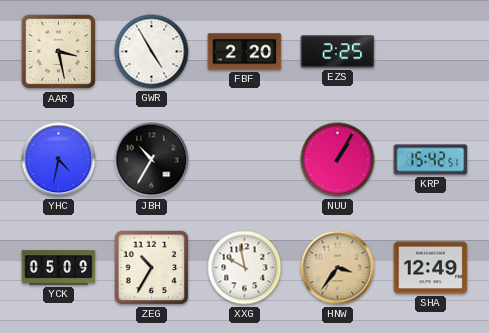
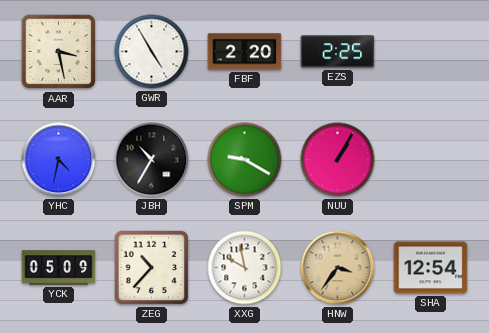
SPM: none -> 9:20
KRP: 15:42 -> none
ZEG: 10:35 -> 10:37
SHA: 12:49 -> 12:54
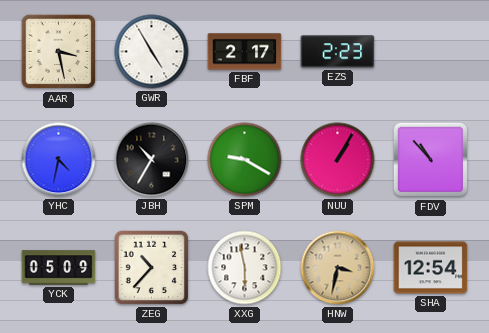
FBF: 2:20 -> 2:17
EZS: 2:25 -> 2:23
FDV: none -> 10:53
XXG: 9:58 -> 5:58
HNW: 3:36 -> 3:32
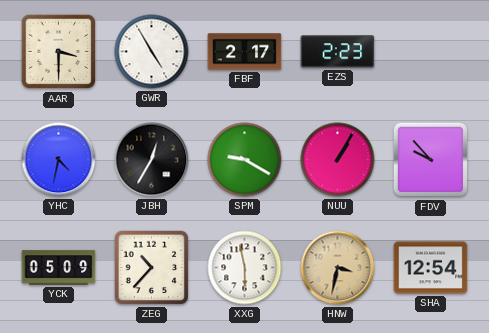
AAR: 3:28 -> 3:30
JBH: 10:35 -> 12:35
FDV: 10:53 -> 9:53
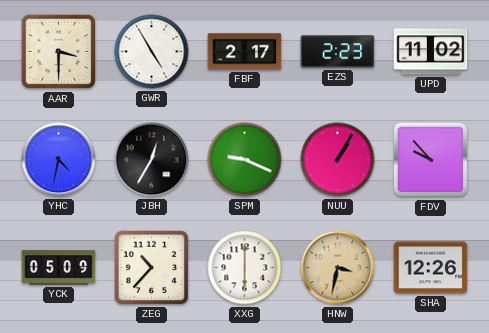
UPD: none -> 11:02
SPM: 9:20 -> 9:19
XXG: 5:58 -> 6:00
SHA: 12:54 -> 12:26
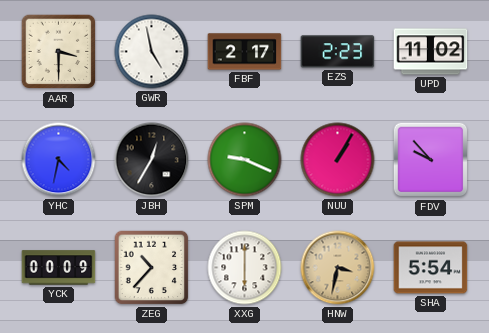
GWR: 4:55 -> 4:58
YCK: 05:09 -> 00:09
SHA: 12:26 -> 5:54
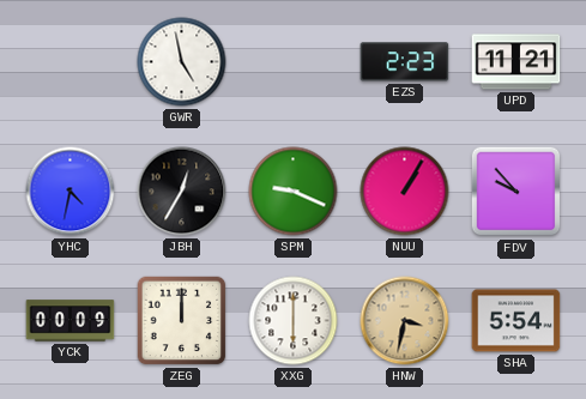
AAR: 3:30 -> none
FBF: 2:17 -> none
UPD: 11:02 -> 11:21
ZEG: 10:37 -> 12:00
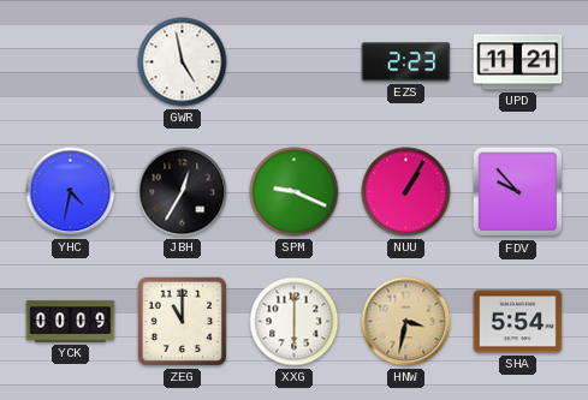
ZEG: 12:00 -> 11:00
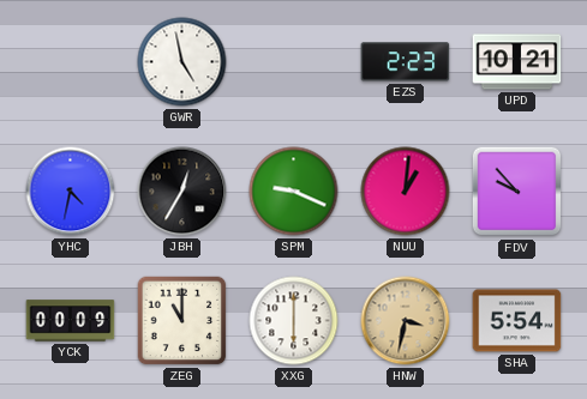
UPD: 11:21 -> 10:21
NUU: 1:05 -> 1:01
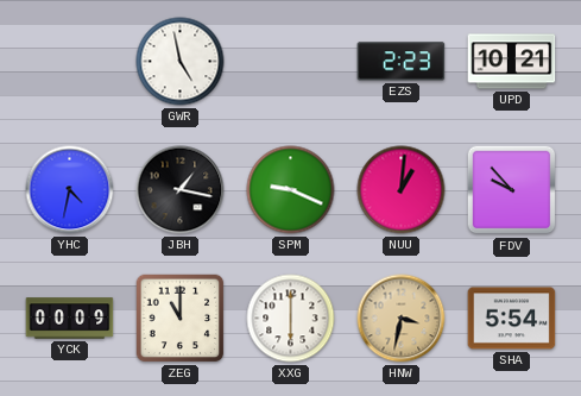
JBH: 12:35 -> 1:17
